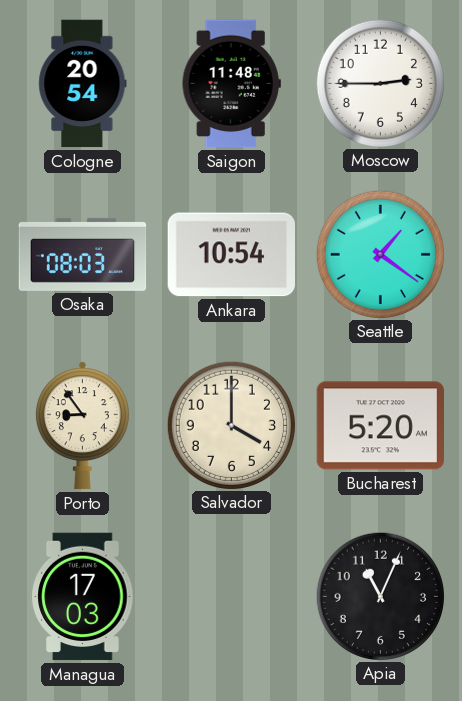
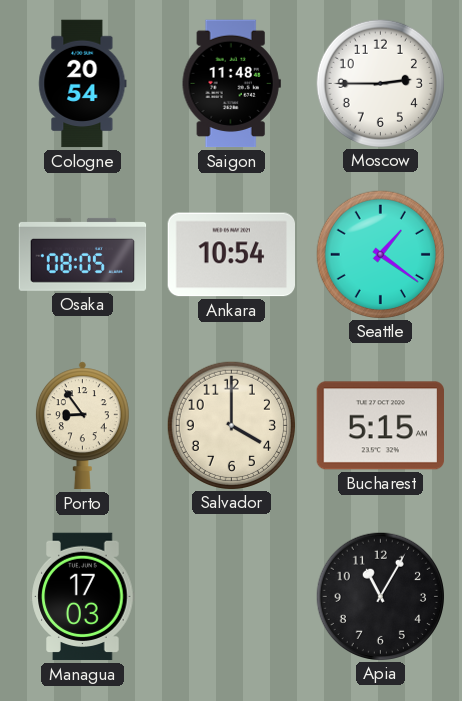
Osaka: 08:03 -> 08:05
Bucharest: 5:20 -> 5:15
Apia: 11:04 -> 11:05
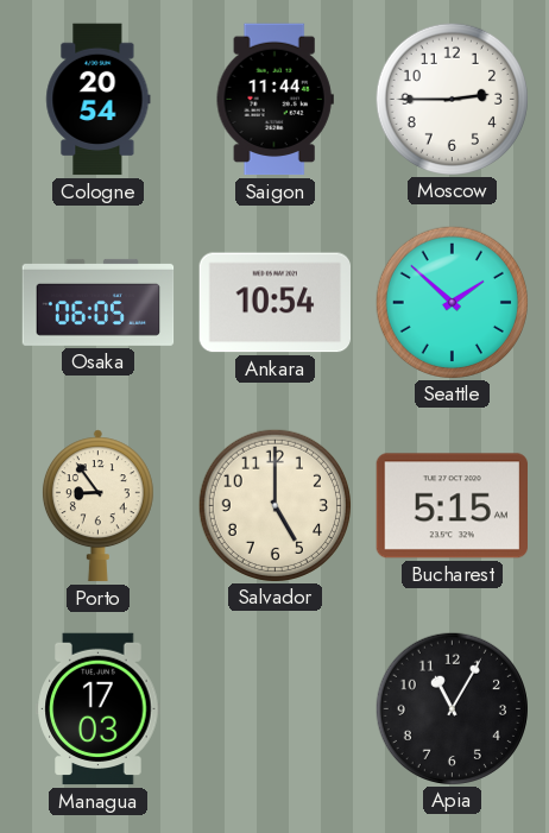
Saigon: 11:48 -> 11:44
Osaka: 08:05 -> 06:05
Seattle: 1:21 -> 1:52
Salvador: 4:00 -> 5:00
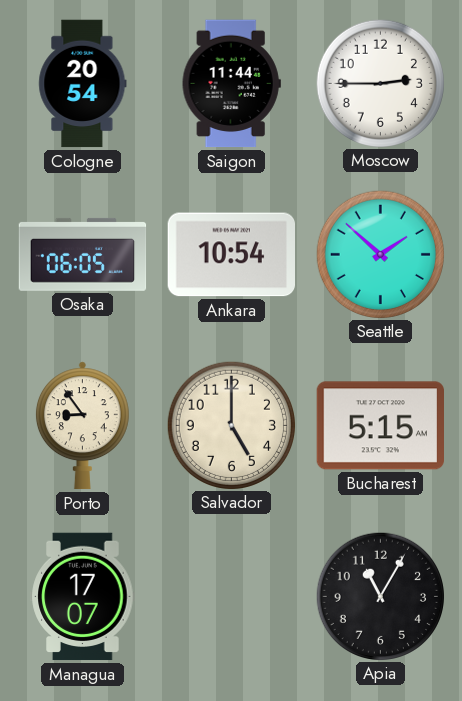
Managua: 17:03 -> 17:07
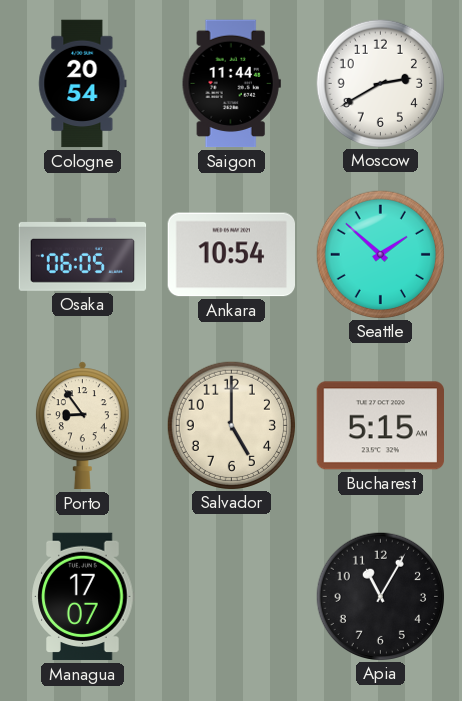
Moscow: 2:45 -> 2:40
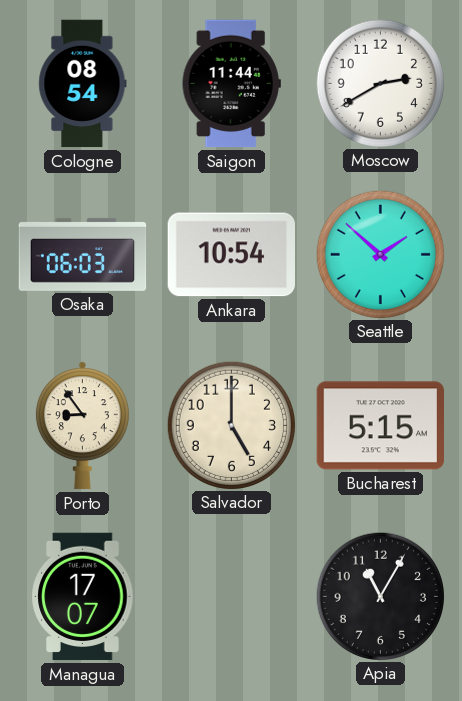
Cologne: 20:54 -> 08:54
Osaka: 06:05 -> 06:03
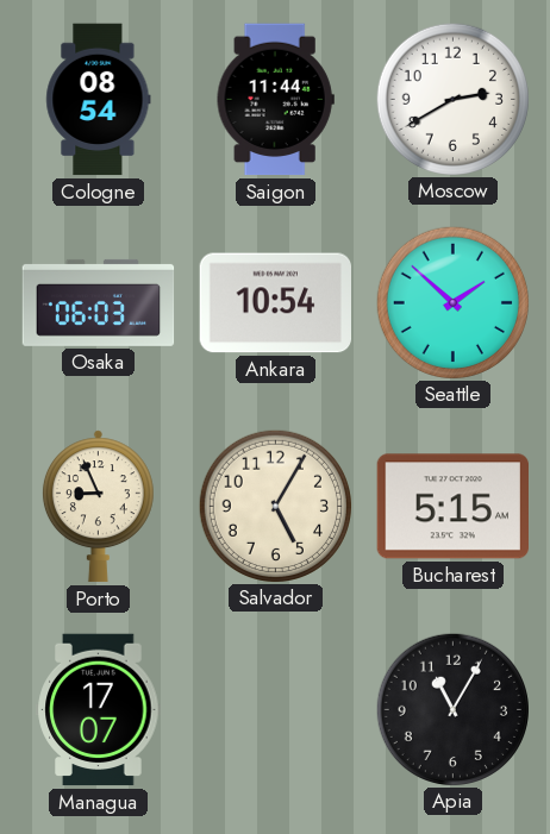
Porto: 8:54 -> 8:56
Salvador: 5:00 -> 5:05
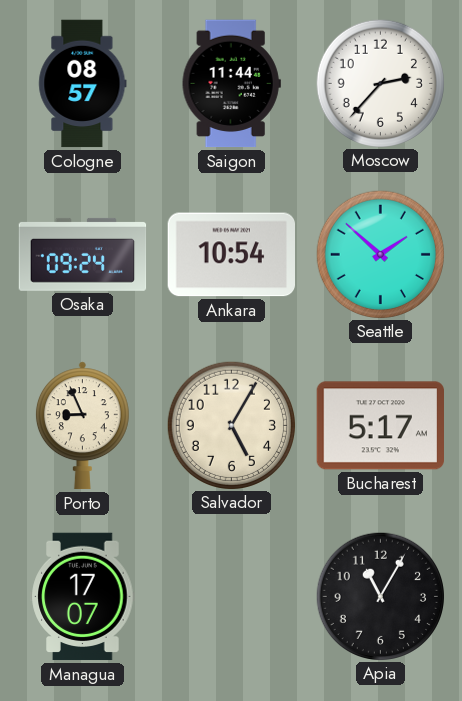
Cologne: 08:54 -> 08:57
Moscow: 2:40 -> 2:37
Osaka: 06:03 -> 09:24
Bucharest: 5:15 -> 5:17
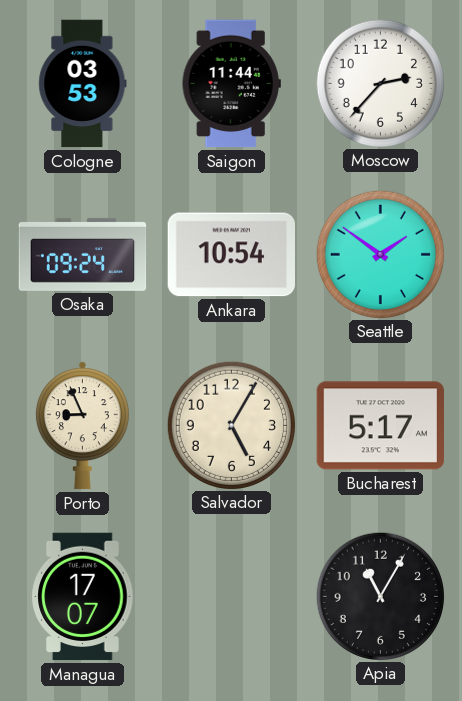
Cologne: 08:57 -> 03:53
Seattle: 1:52 -> 1:51
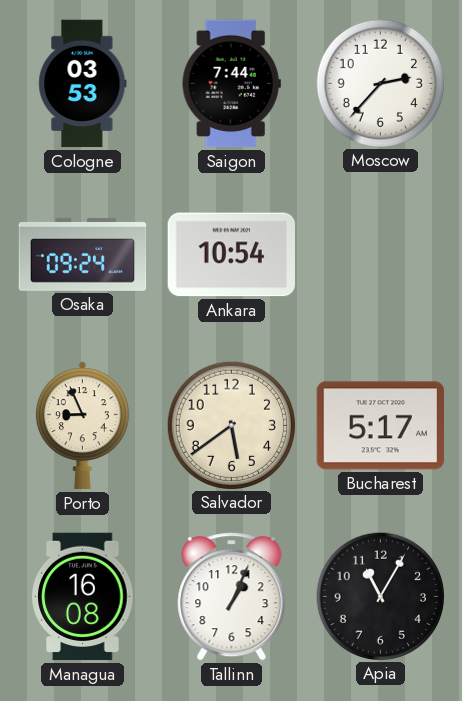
Saigon: 11:44 -> 7:44
Seattle: 1:51 -> none
Salvador: 5:05 -> 5:39
Managua: 17:07 -> 16:08
Tallinn: none -> 1:04
